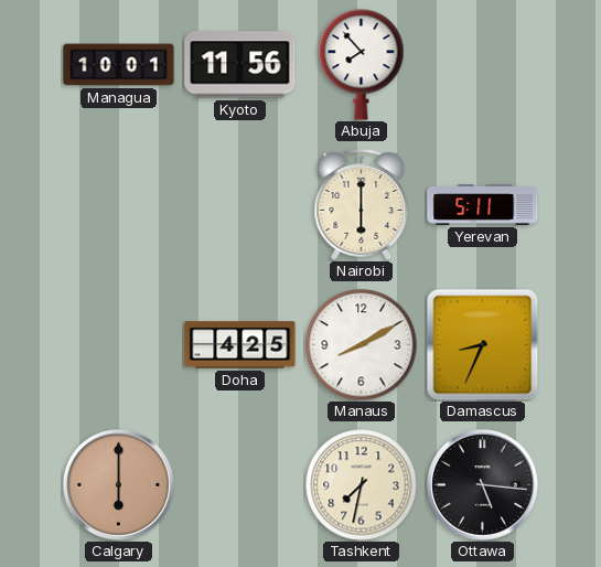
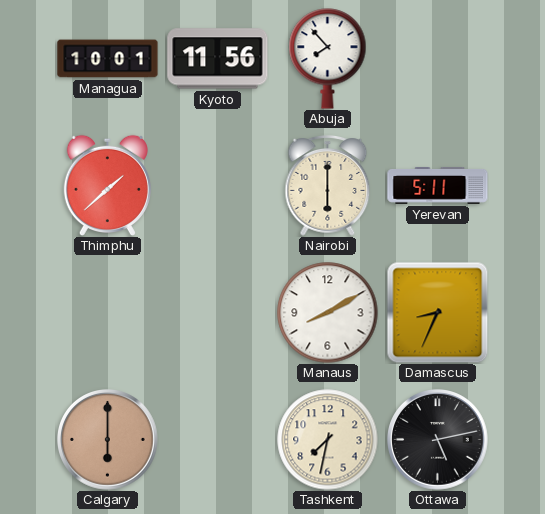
Thimphu: none -> 1:38
Doha: 4:25 -> none
Ottawa: 5:16 -> 5:13
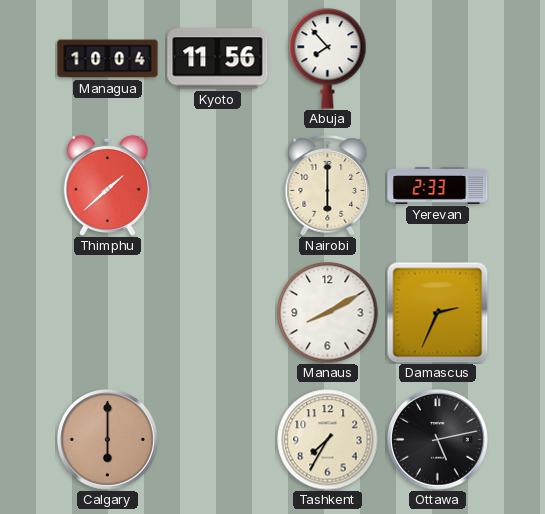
Managua: 10:01 -> 10:04
Yerevan: 5:11 -> 2:33
Damascus: 8:34 -> 2:34
Tashkent: 7:32 -> 7:35
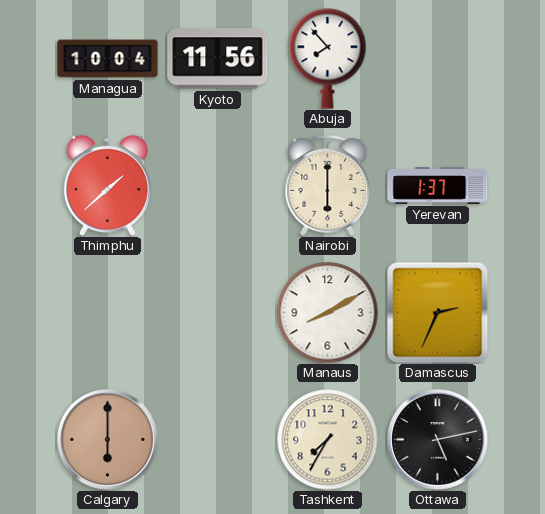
Yerevan: 2:33 -> 1:37
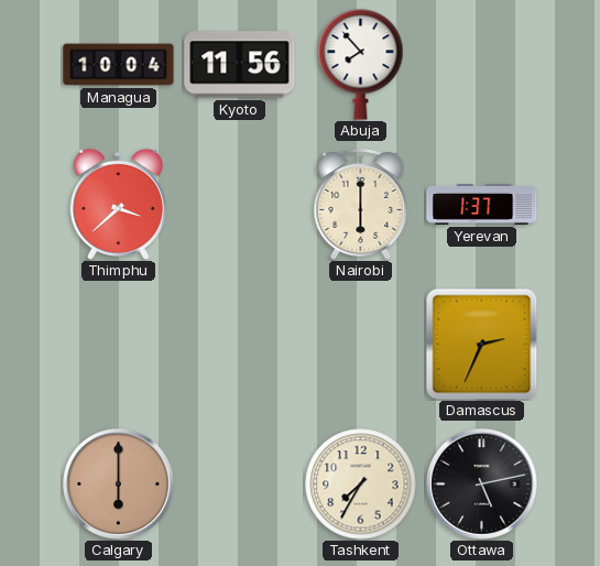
Thimphu: 1:38 -> 3:38
Manaus: 8:10 -> none
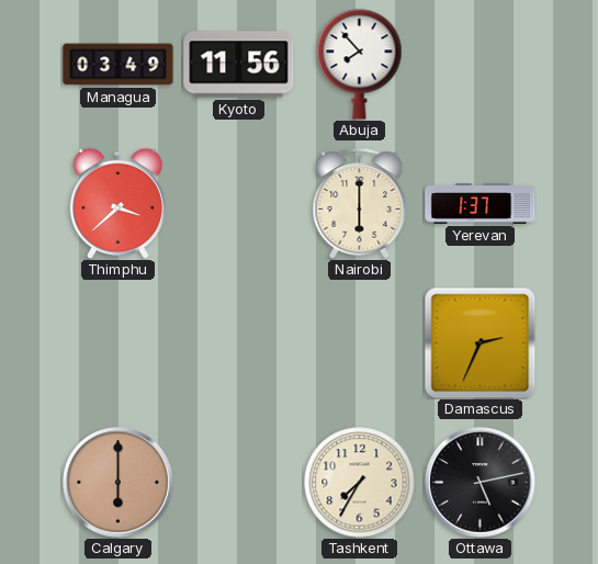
Managua: 10:04 -> 03:49
